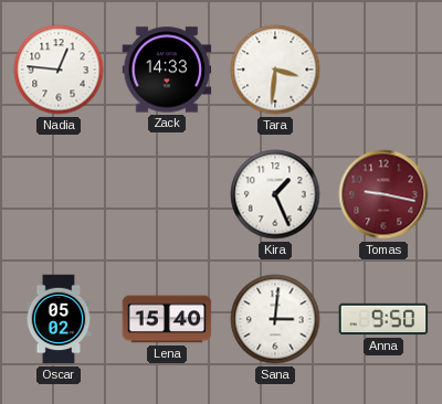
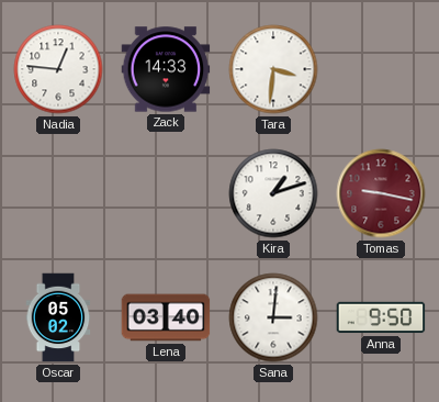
Kira: 1:26 -> 1:12
Lena: 15:40 -> 03:40
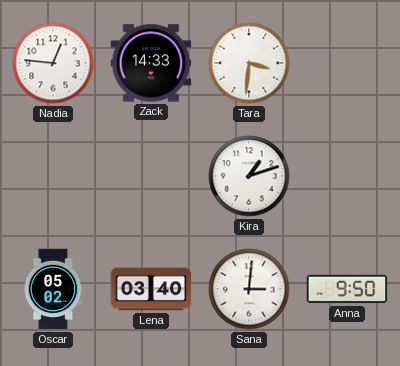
Tomas: 9:17 -> none
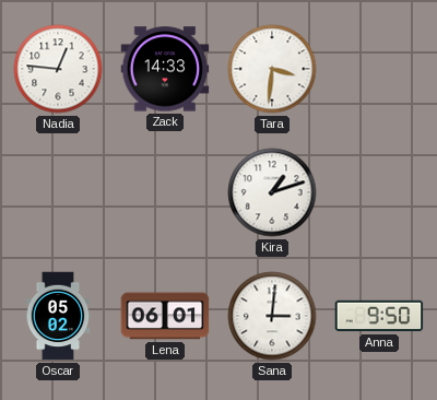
Lena: 03:40 -> 06:01
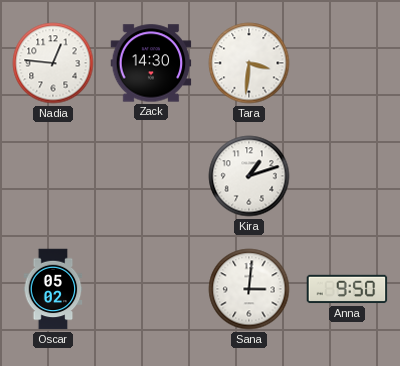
Zack: 14:33 -> 14:30
Lena: 06:01 -> none
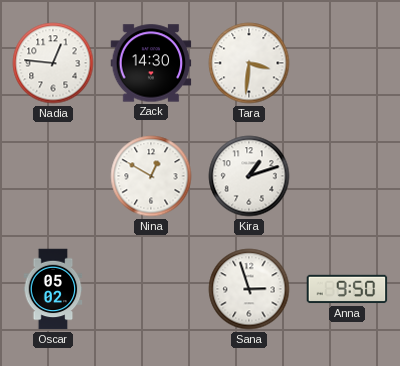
Nina: none -> 12:50
Sana: 3:01 -> 2:57
